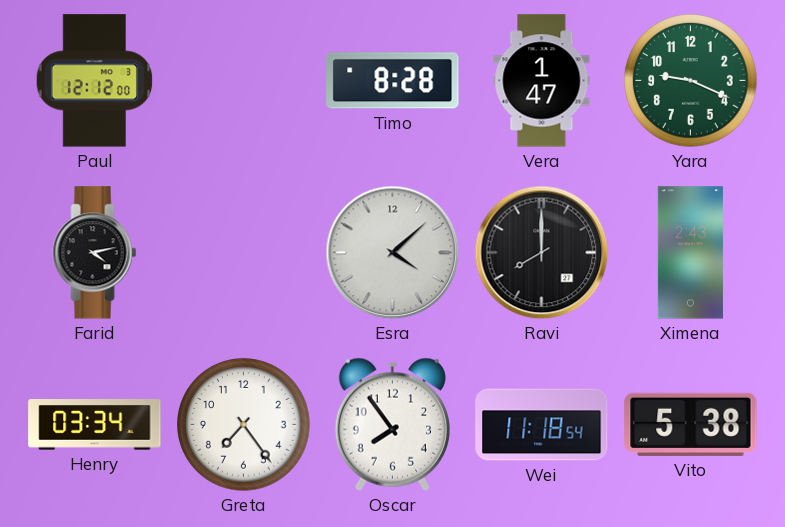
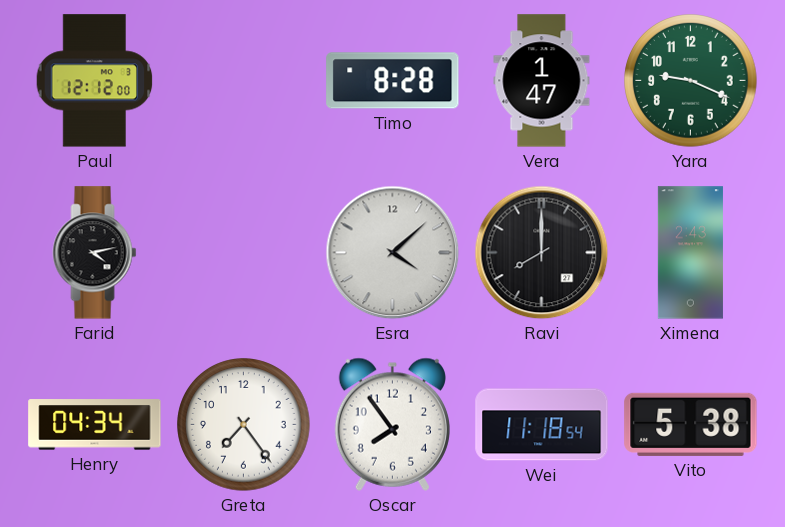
Henry: 03:34 -> 04:34
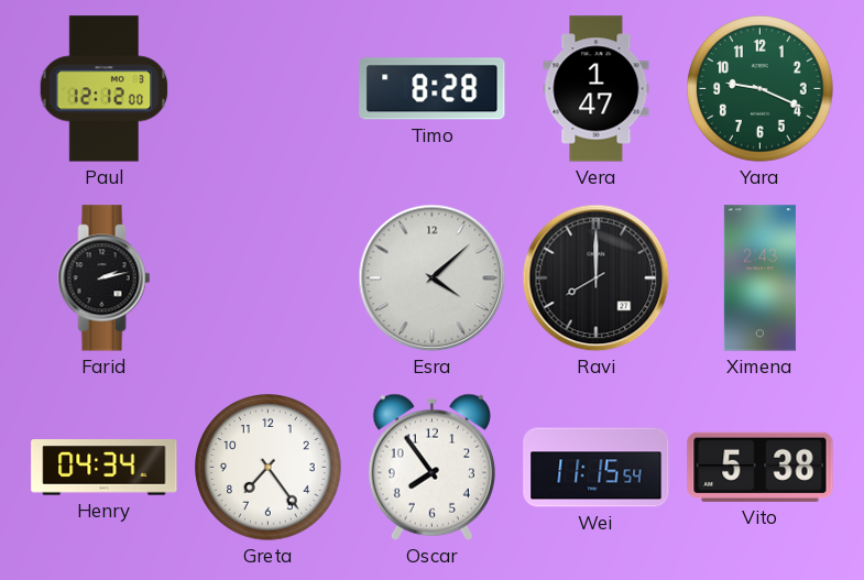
Farid: 4:13 -> 2:13
Wei: 11:18 -> 11:15
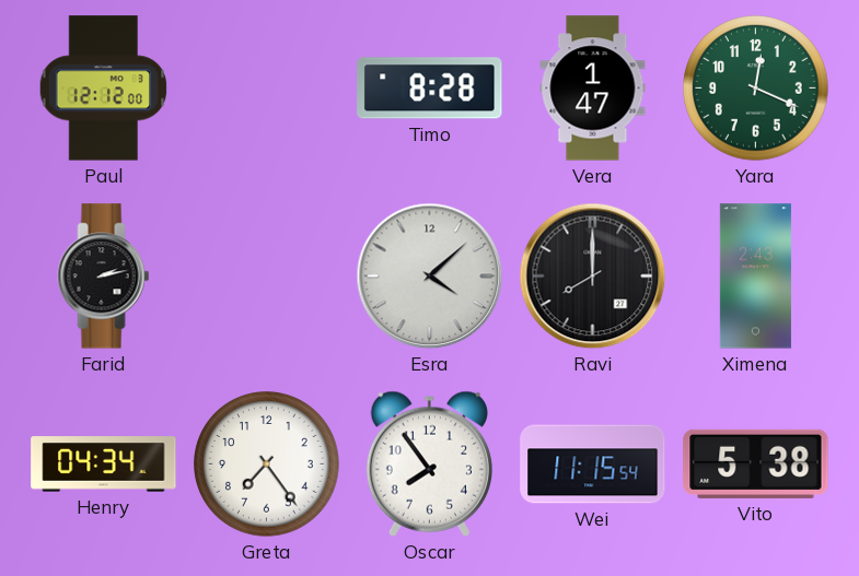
Yara: 9:19 -> 12:19
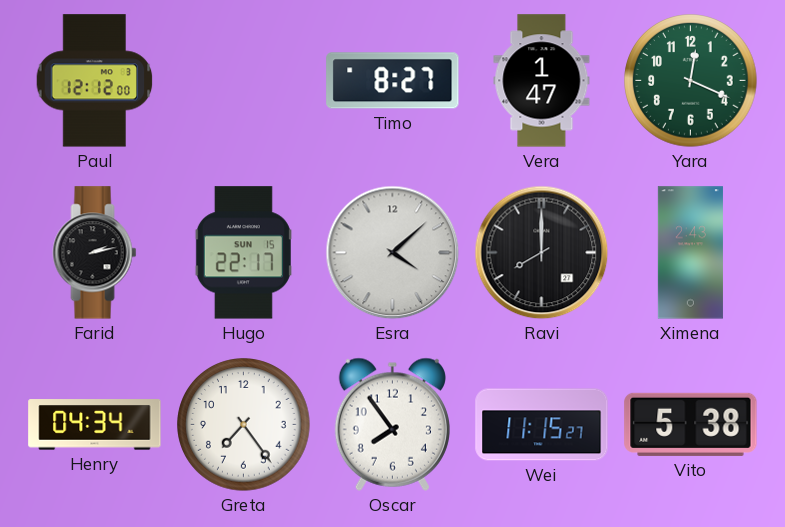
Timo: 8:28 -> 8:27
Hugo: none -> 22:17
Wei: 11:15:54 -> 11:15:27
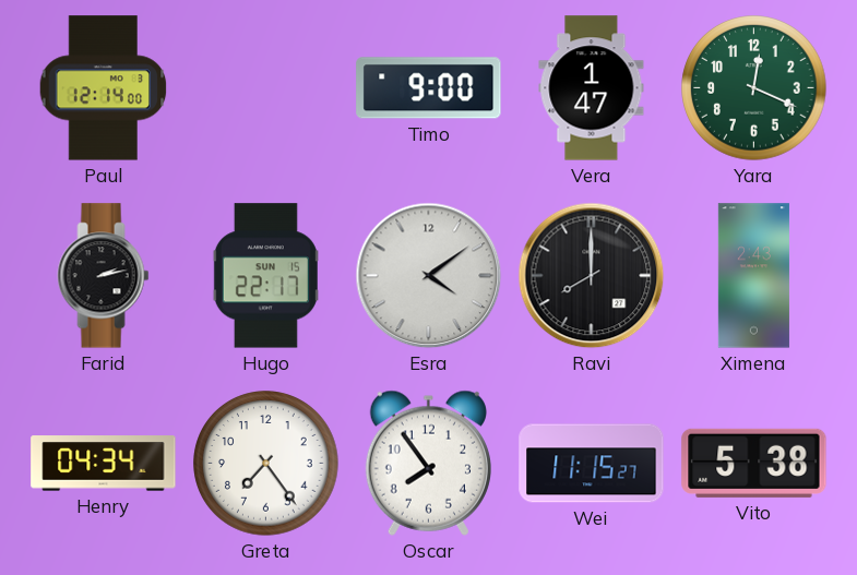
Paul: 12:12 -> 12:14
Timo: 8:27 -> 9:00
Esra: 4:08 -> 4:09
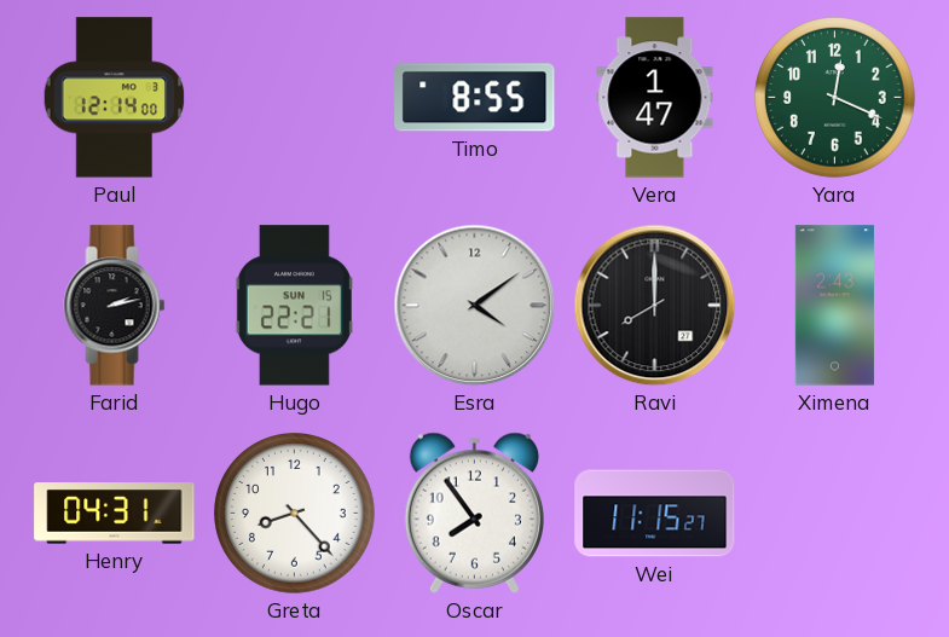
Timo: 9:00 -> 8:55
Hugo: 22:17 -> 22:21
Henry: 04:34 -> 04:31
Greta: 7:24 -> 8:23
Vito: 5:38 -> none
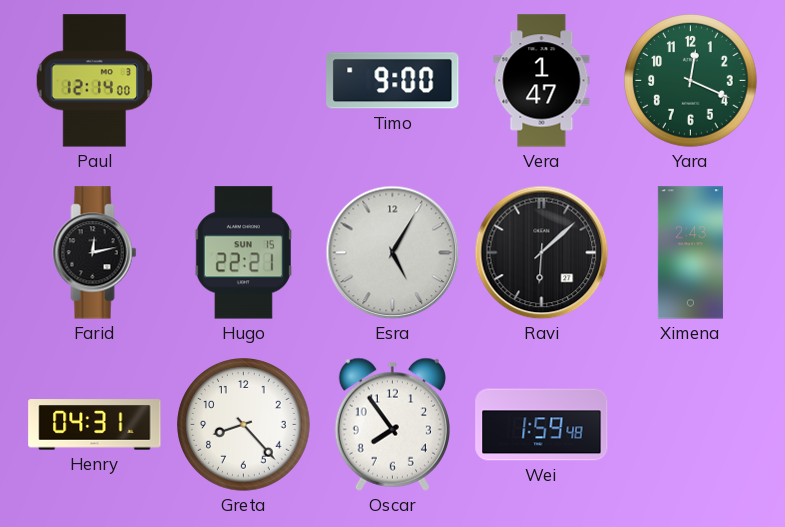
Timo: 8:55 -> 9:00
Farid: 2:13 -> 12:13
Esra: 4:09 -> 5:05
Ravi: 8:00 -> 6:08
Wei: 11:15 -> 1:59
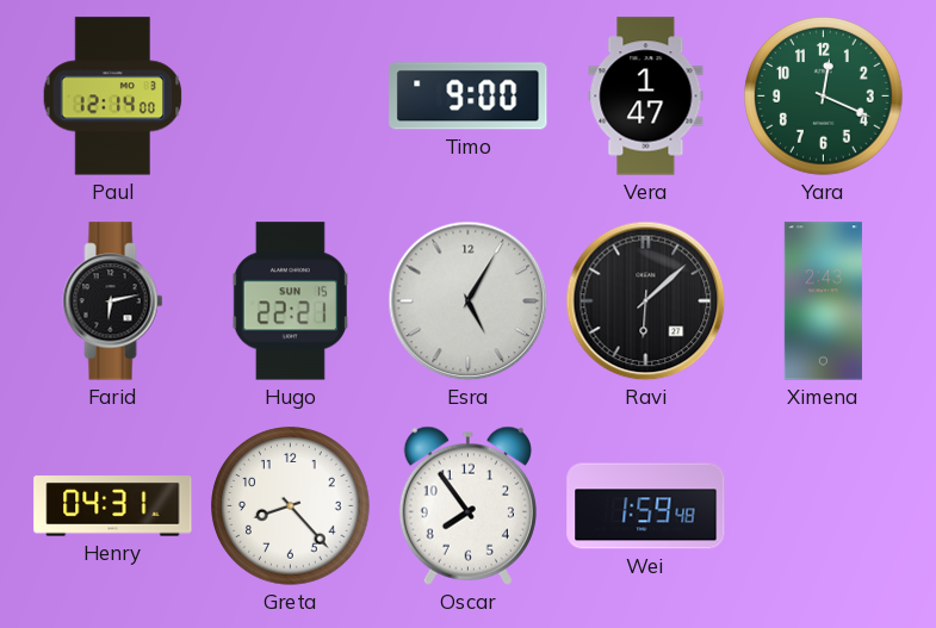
Farid: 12:13 -> 6:13
